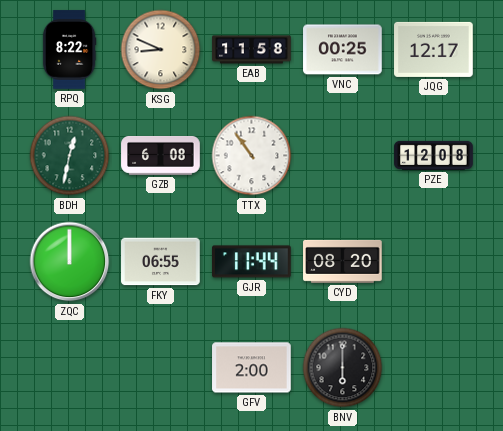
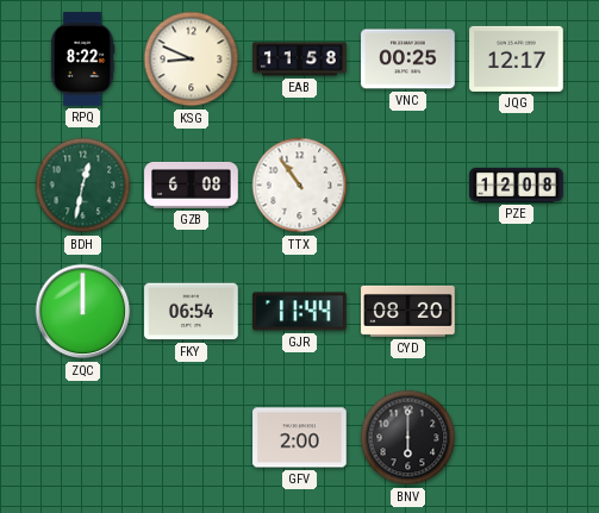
FKY: 06:55 -> 06:54
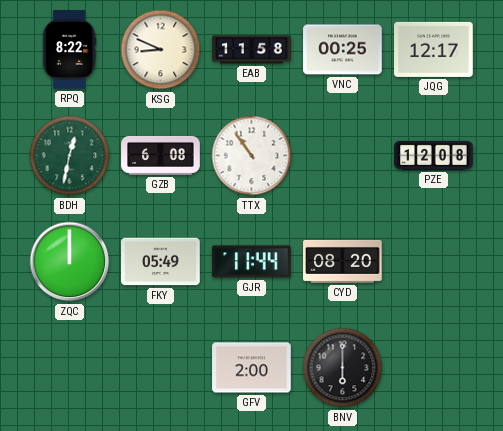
FKY: 06:54 -> 05:49
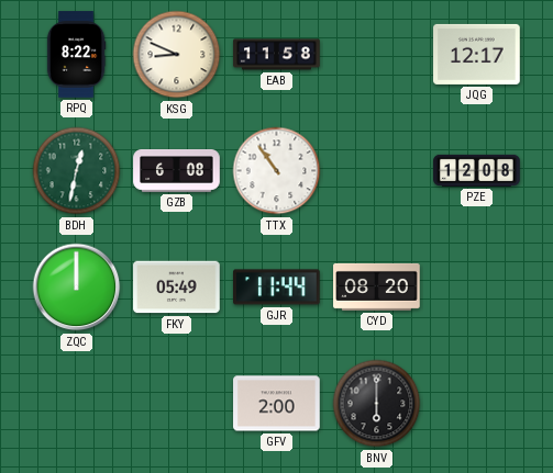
VNC: 00:25 -> none
